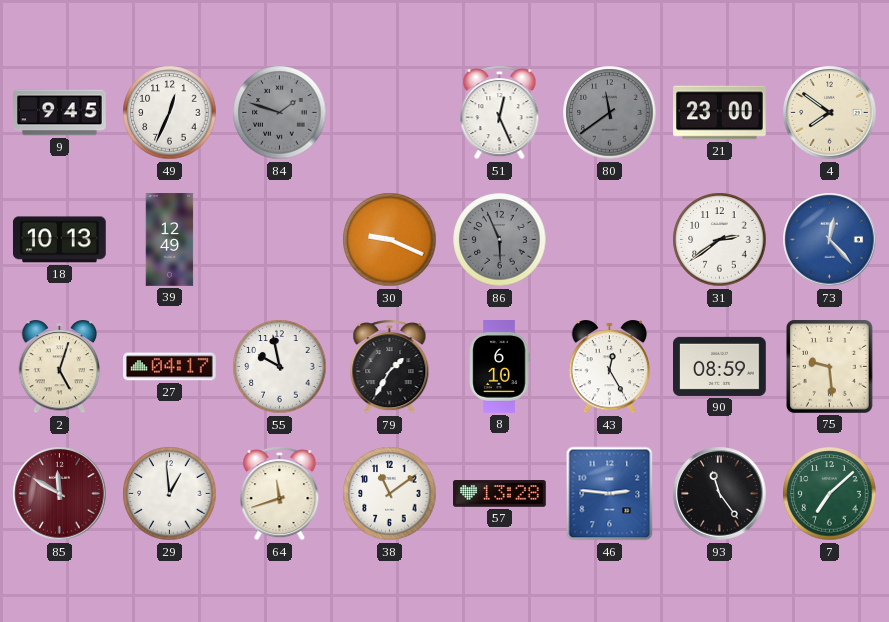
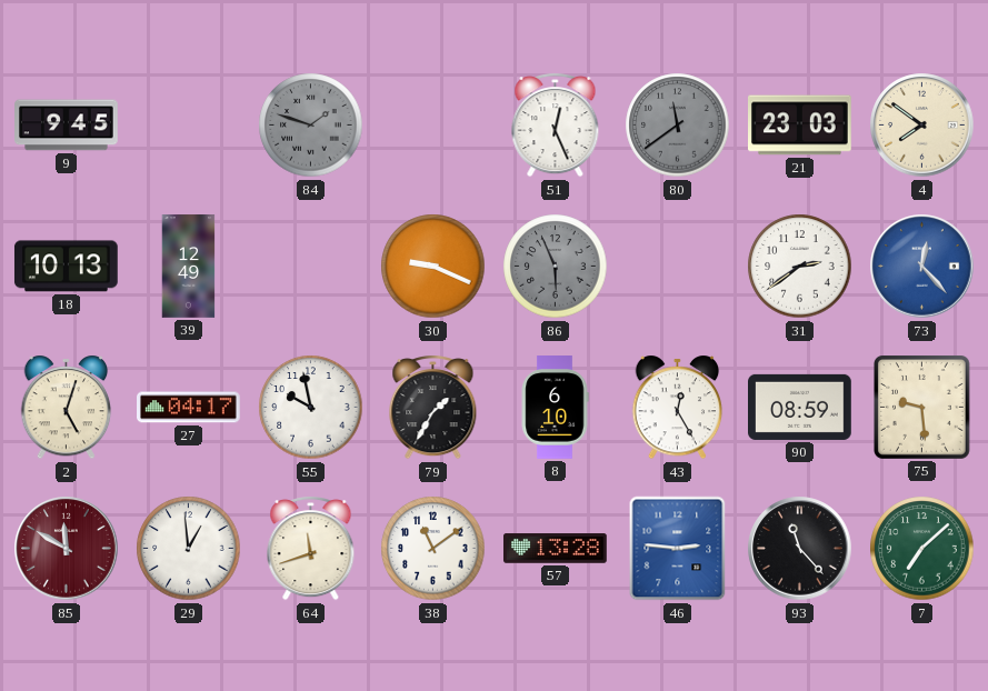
49: 12:34 -> none
21: 23:00 -> 23:03
93: 11:24 -> 11:23
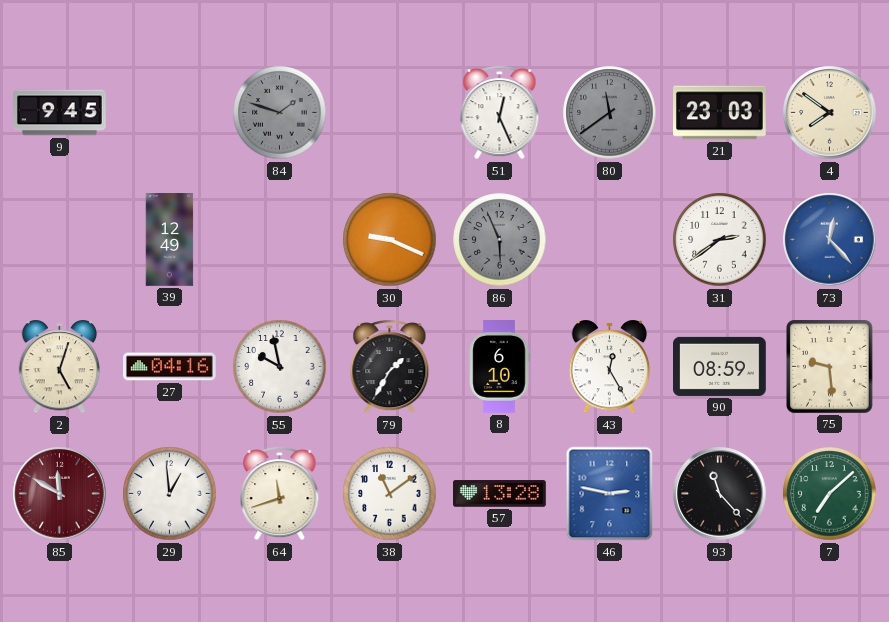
18: 10:13 -> none
27: 04:17 -> 04:16
46: 2:46 -> 2:47
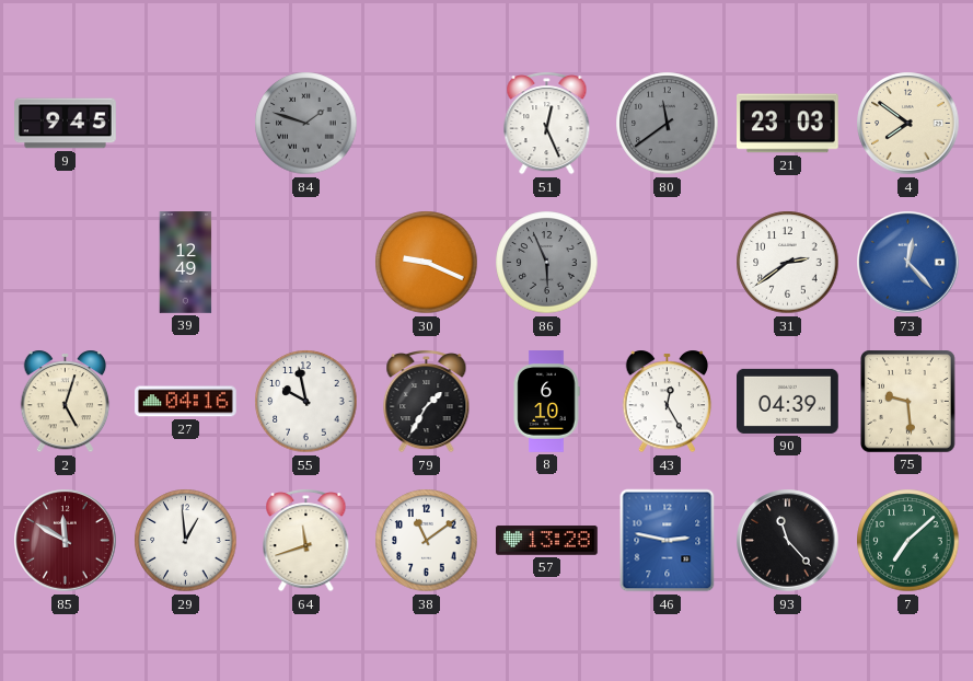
90: 08:59 -> 04:39
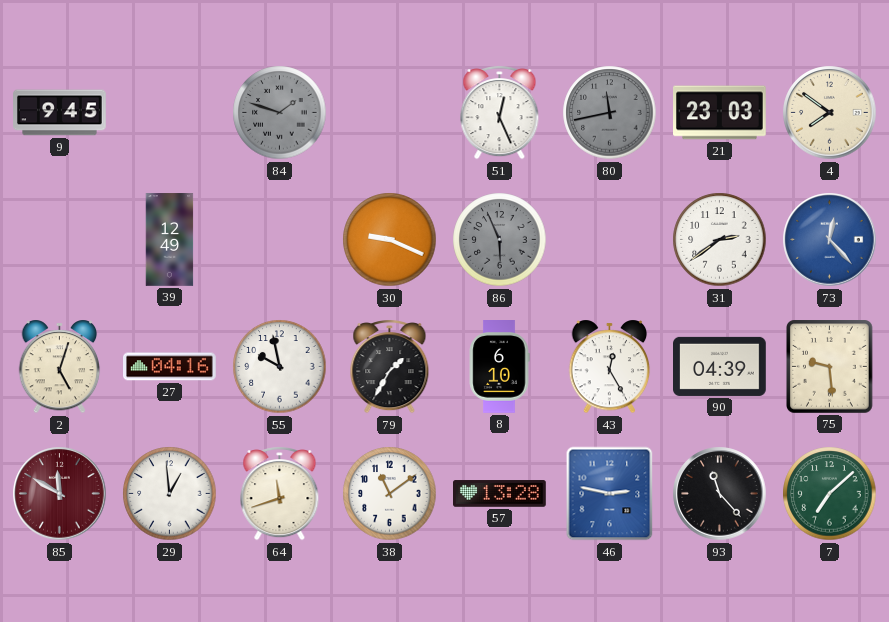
80: 11:39 -> 11:43
